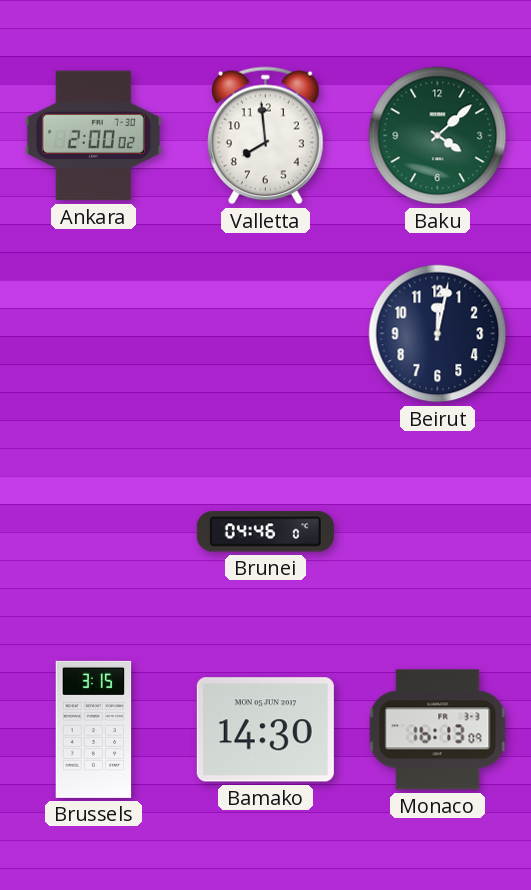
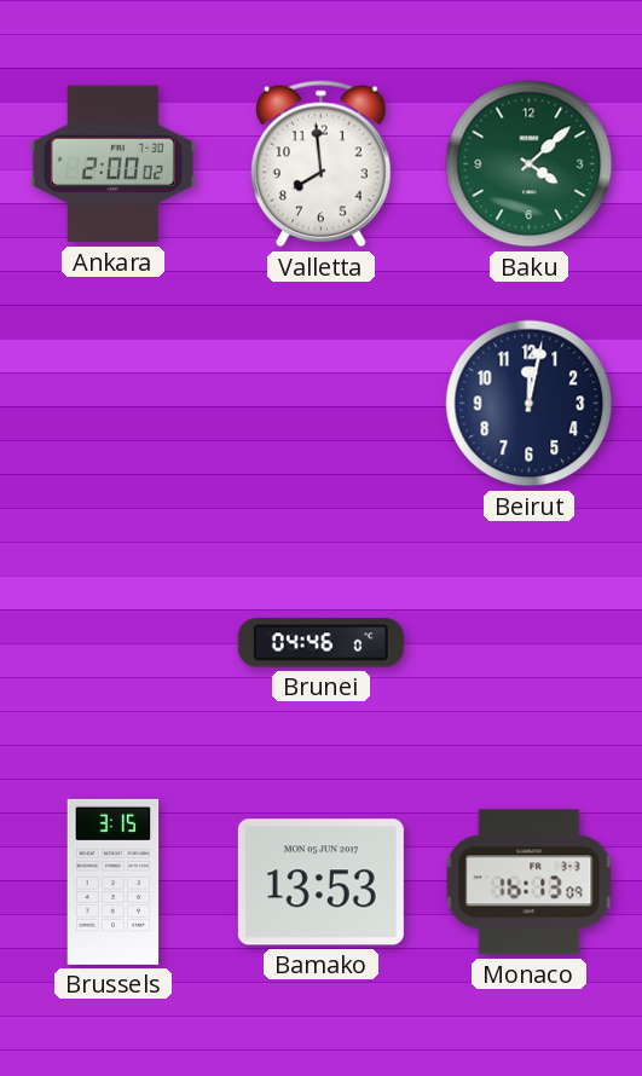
Bamako: 14:30 -> 13:53
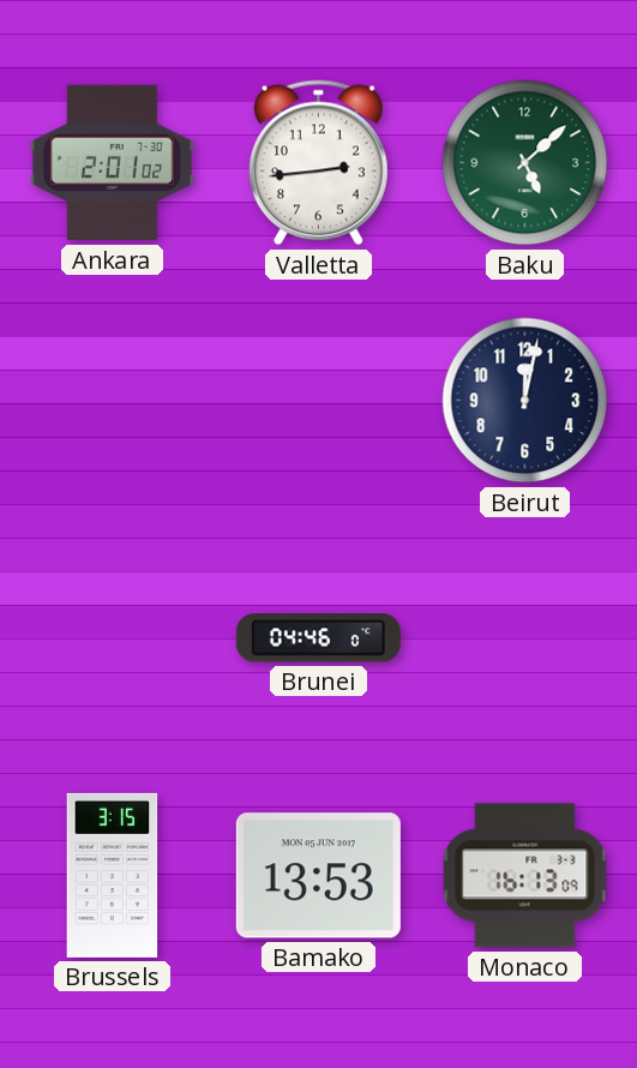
Ankara: 2:00 -> 2:01
Valletta: 7:59 -> 2:44
Baku: 4:08 -> 5:08
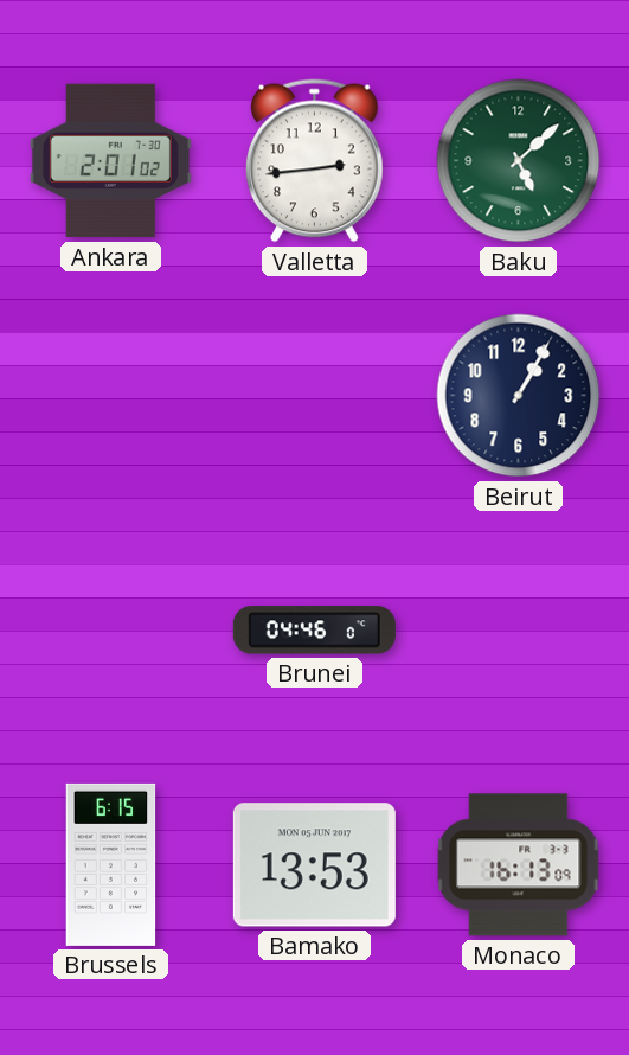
Beirut: 12:02 -> 1:05
Brussels: 3:15 -> 6:15
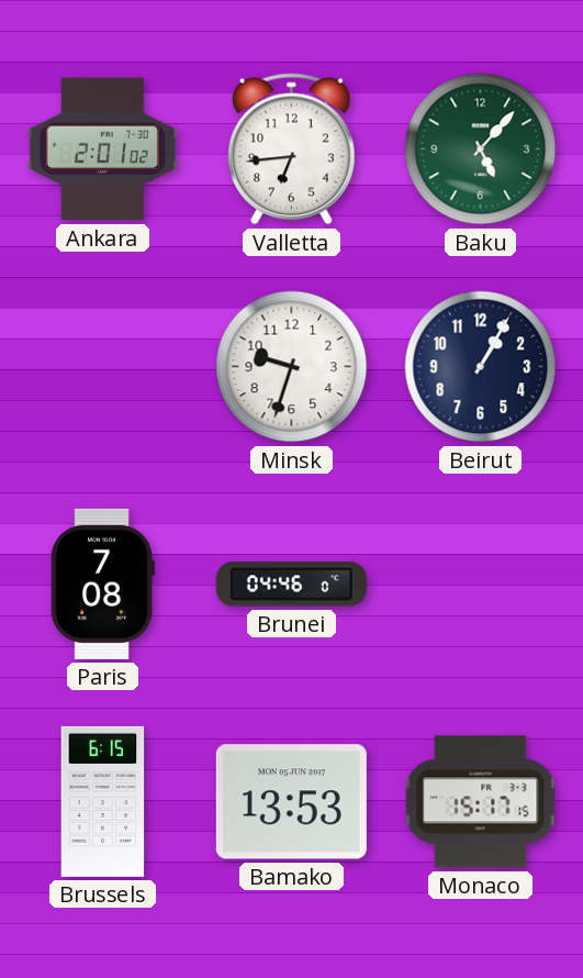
Valletta: 2:44 -> 6:44
Baku: 5:08 -> 5:07
Minsk: none -> 9:33
Paris: none -> 7:08
Monaco: 16:13 -> 15:17
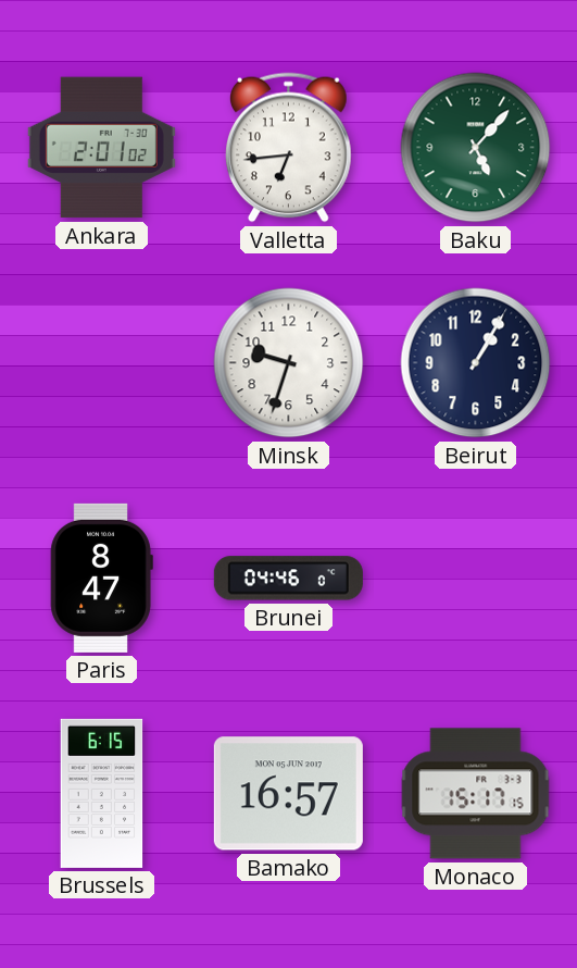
Paris: 7:08 -> 8:47
Bamako: 13:53 -> 16:57
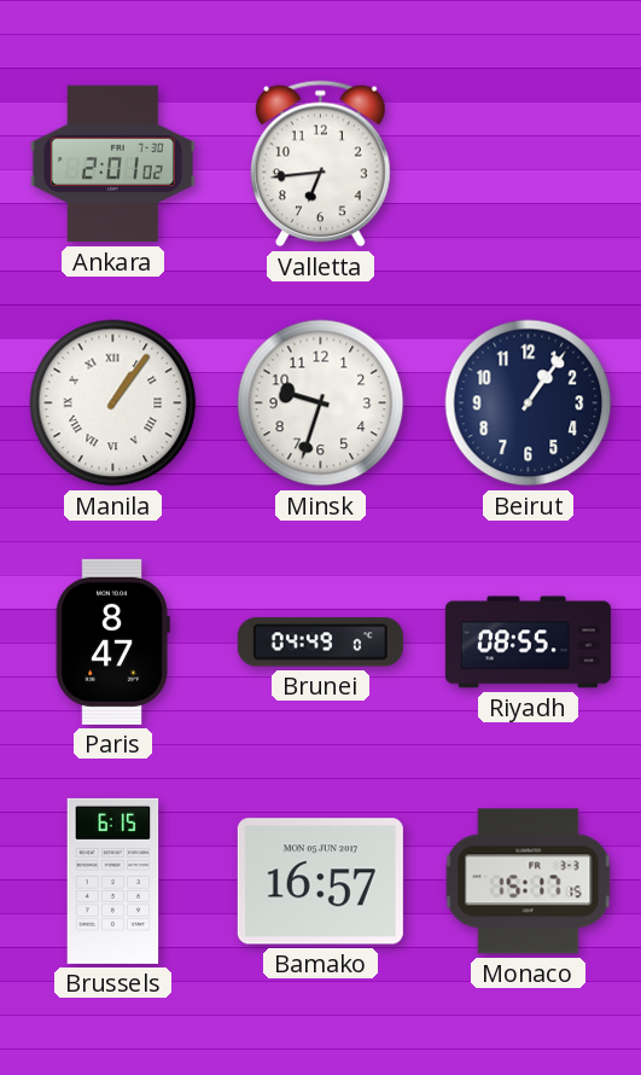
Baku: 5:07 -> none
Manila: none -> 1:06
Beirut: 1:05 -> 1:06
Brunei: 04:46 -> 04:49
Riyadh: none -> 08:55
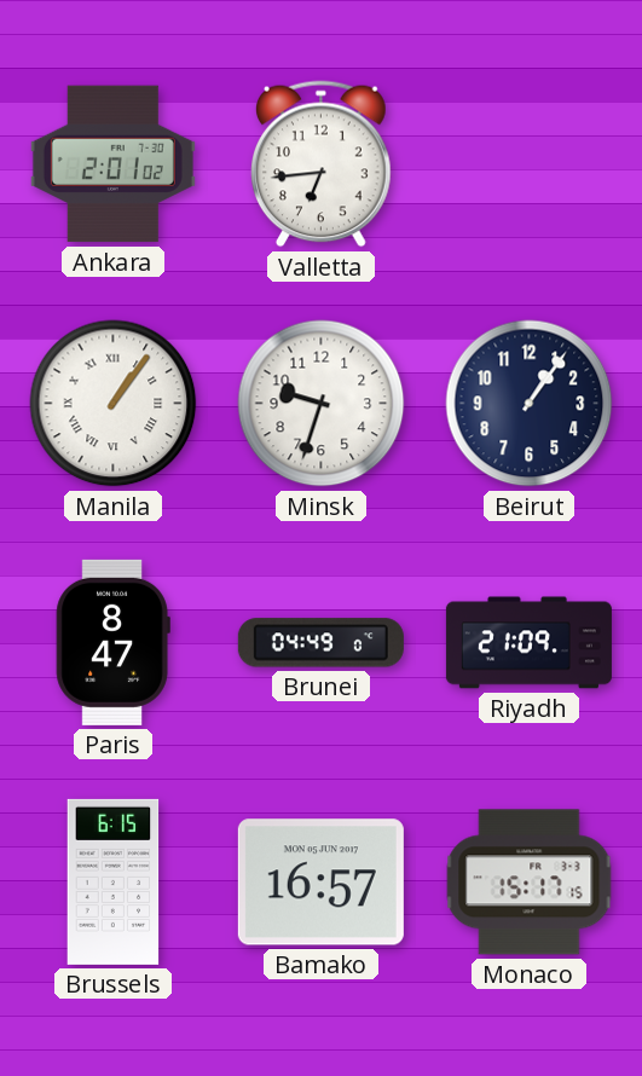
Riyadh: 08:55 -> 21:09
